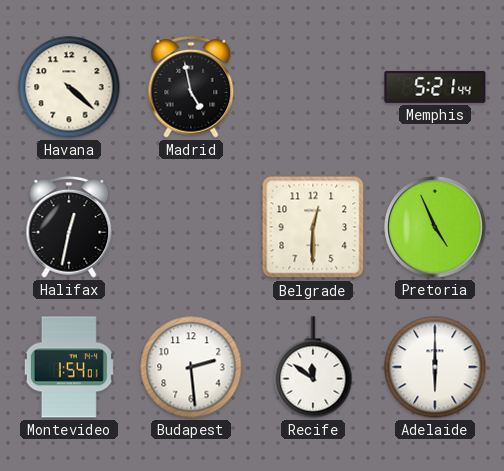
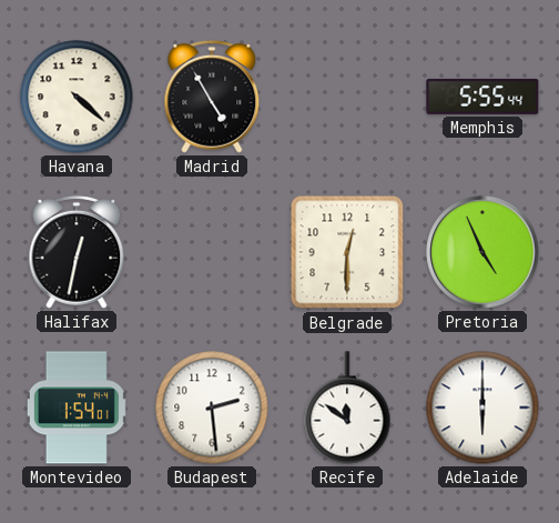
Madrid: 4:58 -> 4:55
Memphis: 5:21 -> 5:55
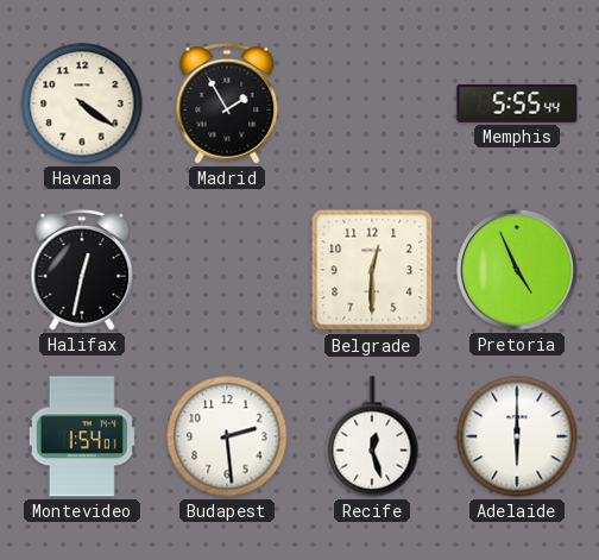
Havana: 4:22 -> 4:21
Madrid: 4:55 -> 1:55
Recife: 11:51 -> 12:27
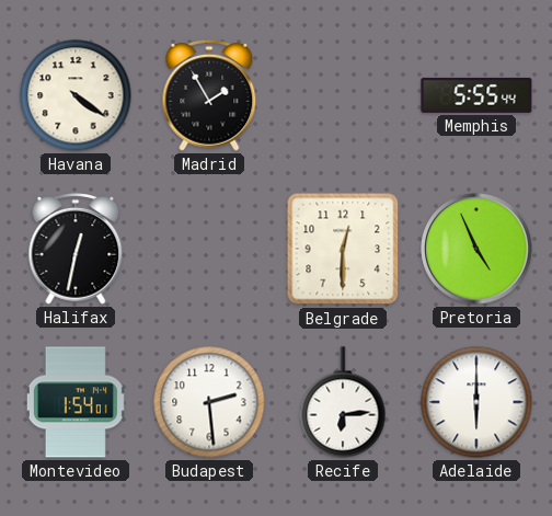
Recife: 12:27 -> 6:14
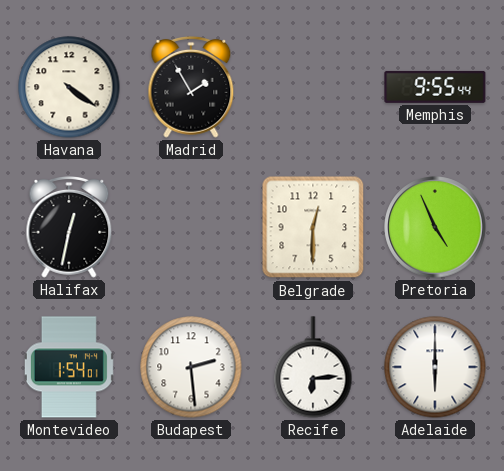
Memphis: 5:55 -> 9:55
